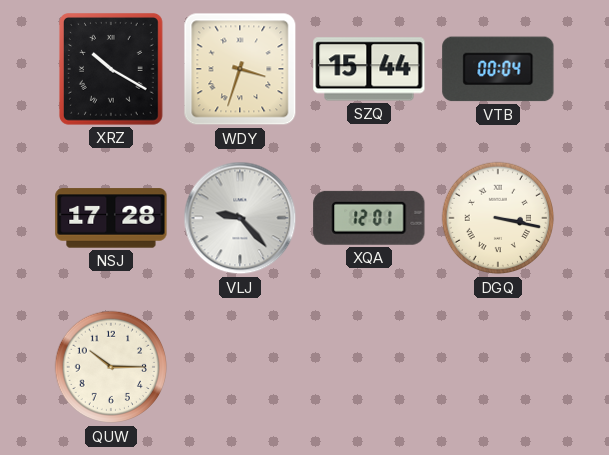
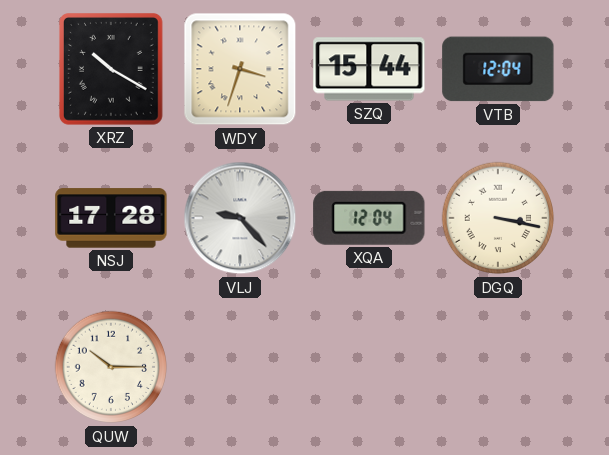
VTB: 00:04 -> 12:04
XQA: 12:01 -> 12:04
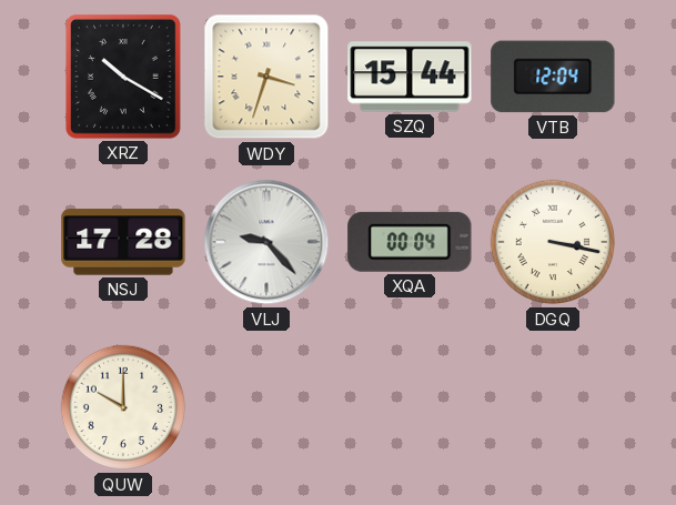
XQA: 12:04 -> 00:04
QUW: 10:15 -> 10:00
